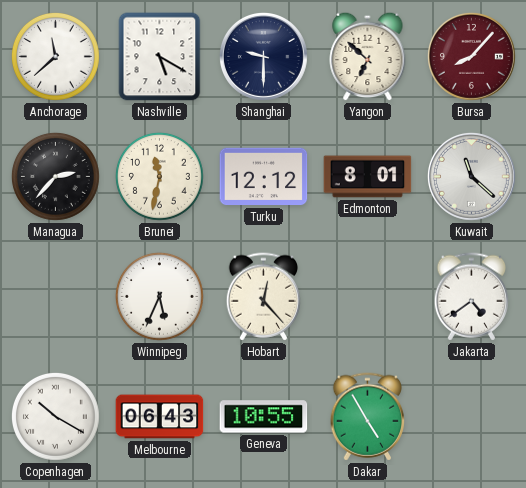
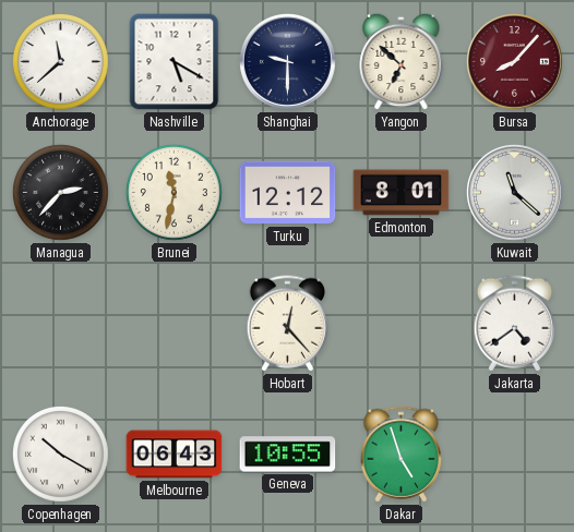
Winnipeg: 5:34 -> none
Dakar: 4:55 -> 4:57
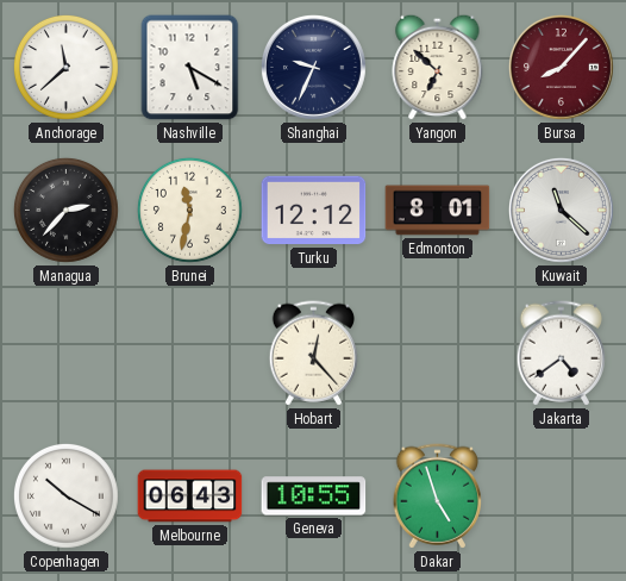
Shanghai: 9:30 -> 9:34
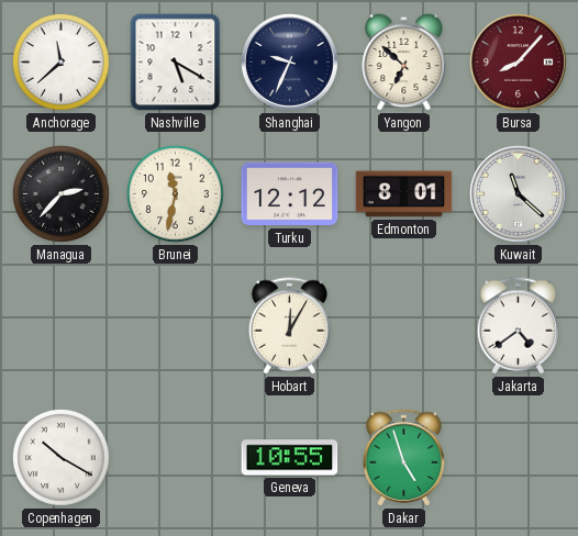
Hobart: 12:23 -> 12:05
Melbourne: 06:43 -> none
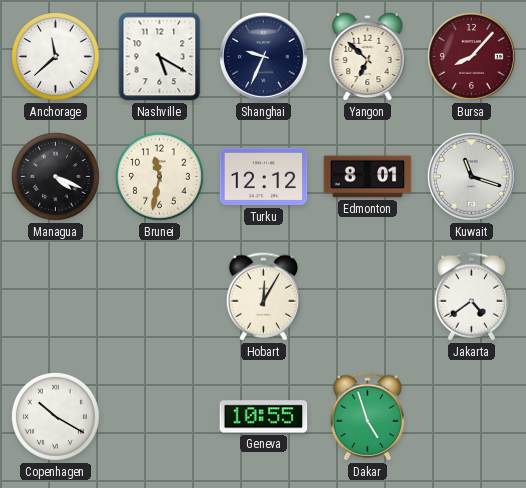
Managua: 2:37 -> 4:19
Kuwait: 11:22 -> 11:18
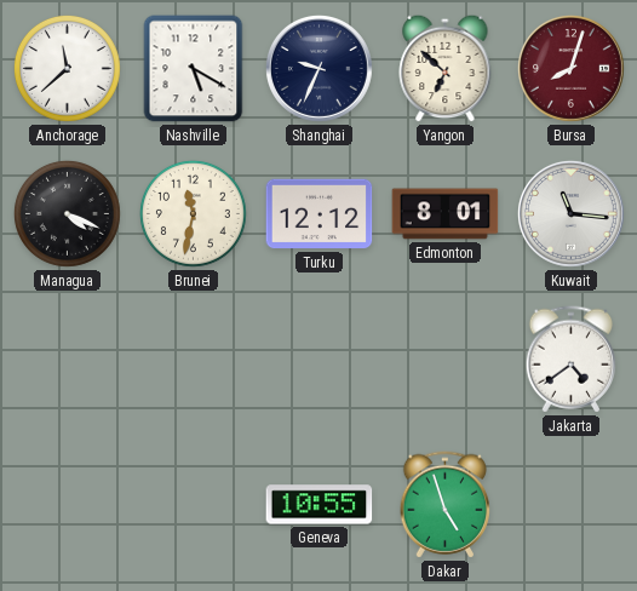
Bursa: 8:07 -> 8:03
Kuwait: 11:18 -> 11:16
Hobart: 12:05 -> none
Copenhagen: 10:20 -> none
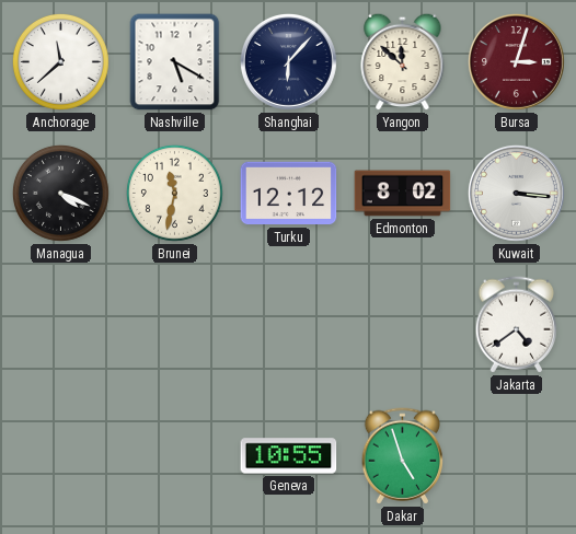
Shanghai: 9:34 -> 6:07
Yangon: 6:52 -> 11:52
Bursa: 8:03 -> 3:03
Edmonton: 8:01 -> 8:02
Kuwait: 11:16 -> 3:16
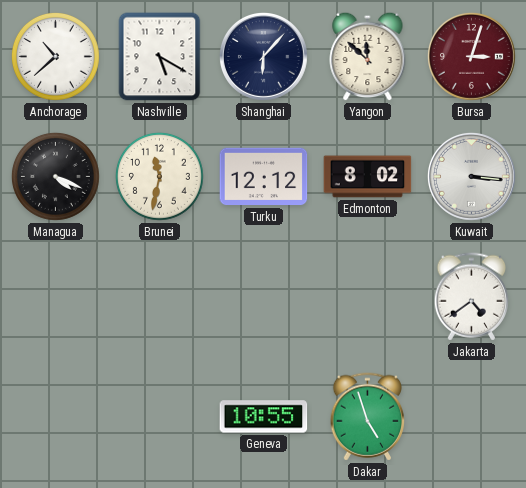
Anchorage: 11:38 -> 10:38
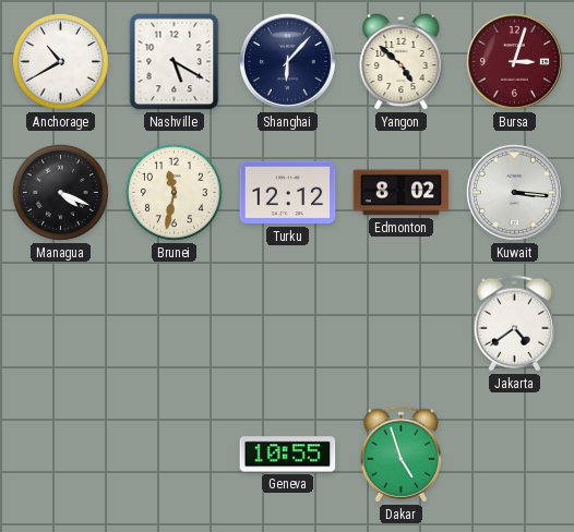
Anchorage: 10:38 -> 10:40
Yangon: 11:52 -> 4:52
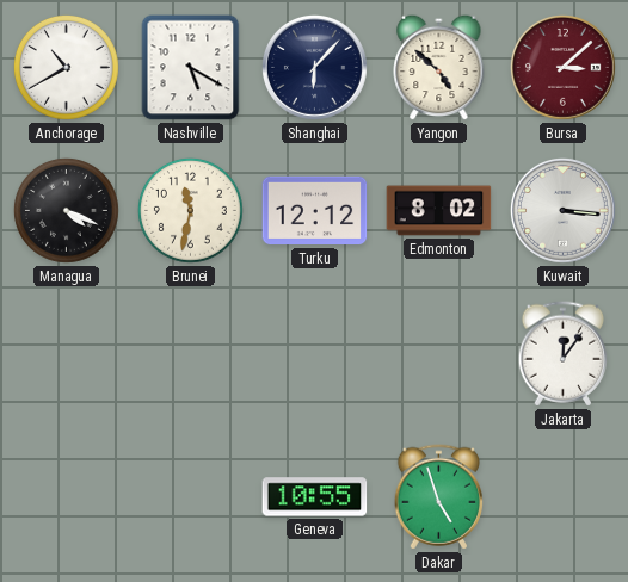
Bursa: 3:03 -> 3:08
Jakarta: 4:39 -> 12:06
